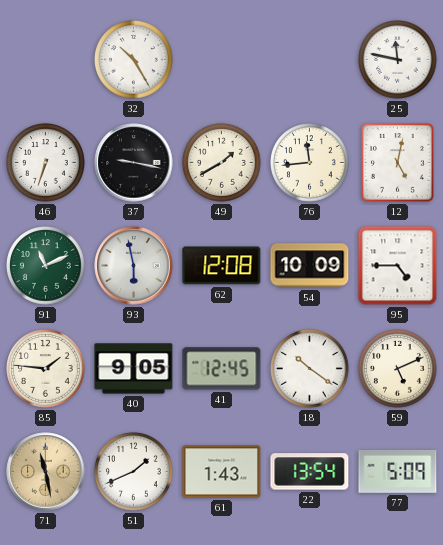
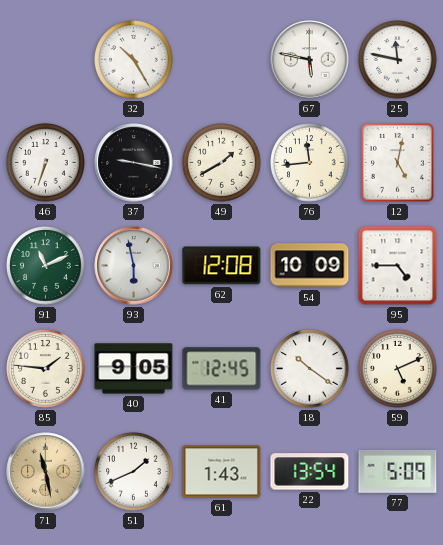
67: none -> 5:47
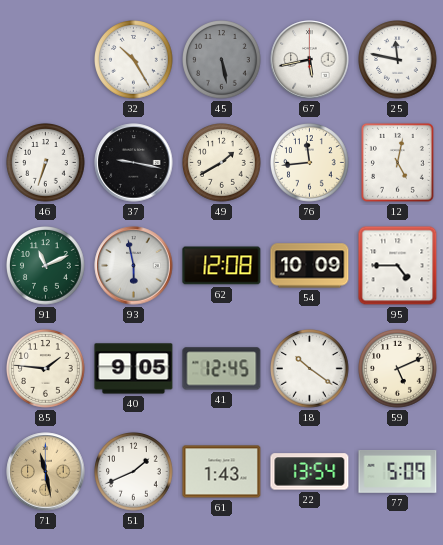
45: none -> 5:28
67: 5:47 -> 5:43
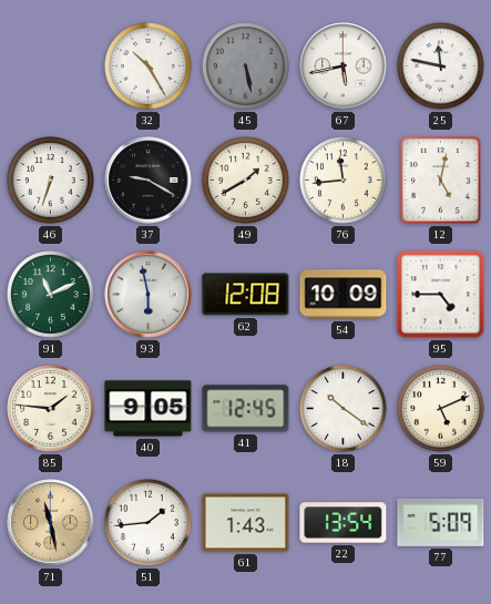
37: 9:17 -> 9:20
51: 1:41 -> 1:44
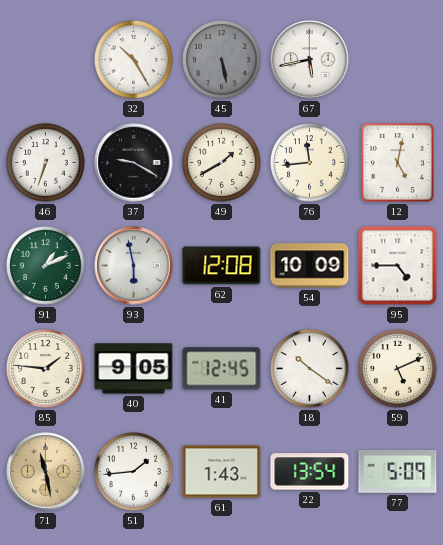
25: 11:47 -> none
91: 11:11 -> 1:11
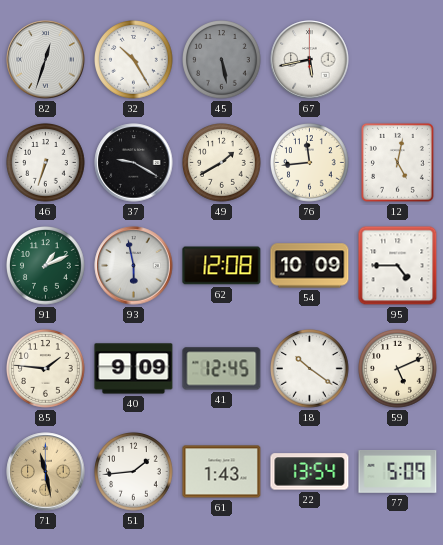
82: none -> 12:33
40: 9:05 -> 9:09
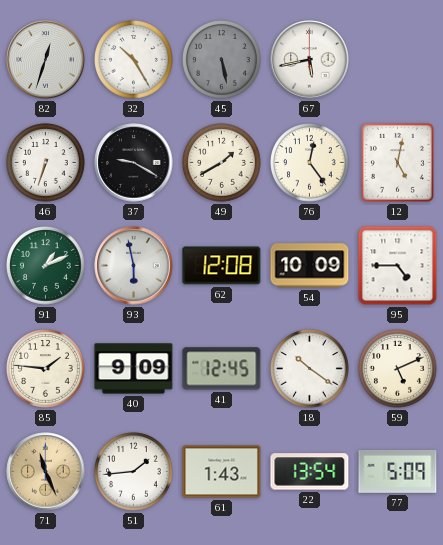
76: 11:44 -> 12:24
71: 11:28 -> 11:26
